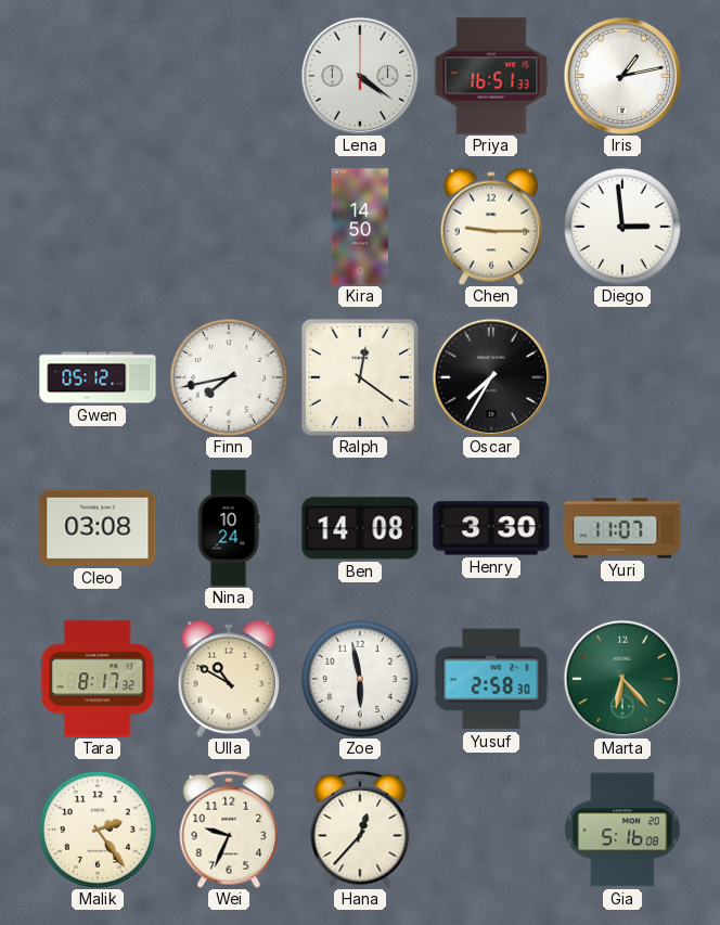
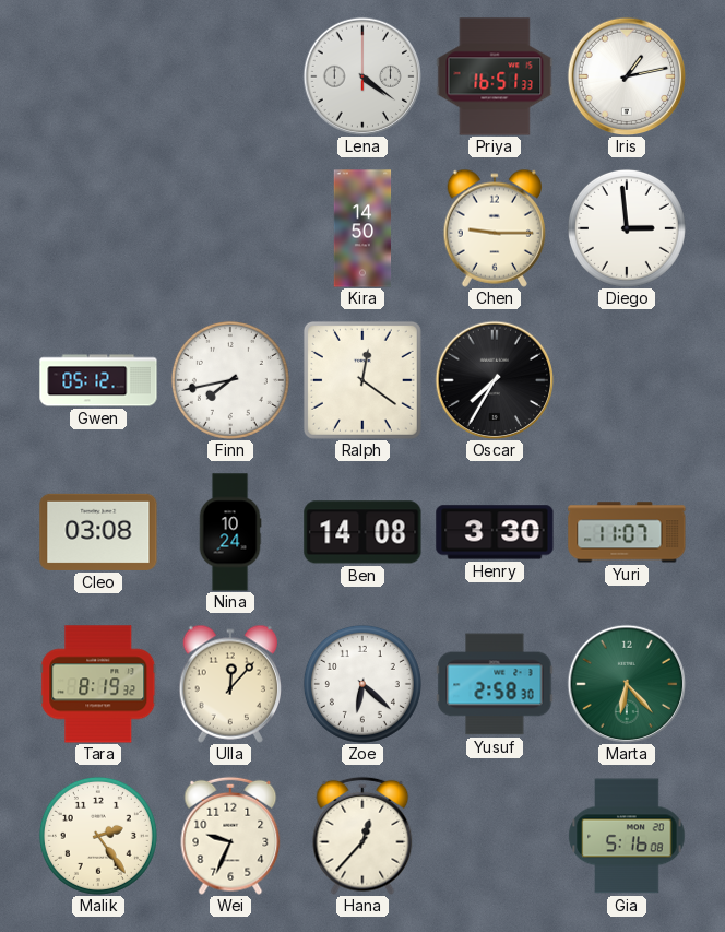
Tara: 8:17 -> 8:19
Ulla: 10:50 -> 12:07
Zoe: 5:58 -> 6:22
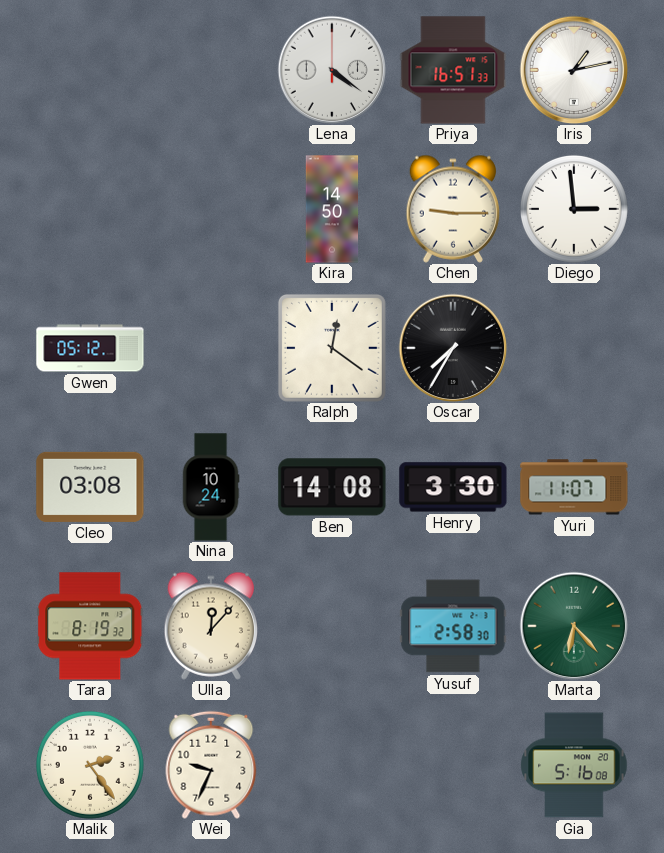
Finn: 7:43 -> none
Zoe: 6:22 -> none
Hana: 12:37 -> none
